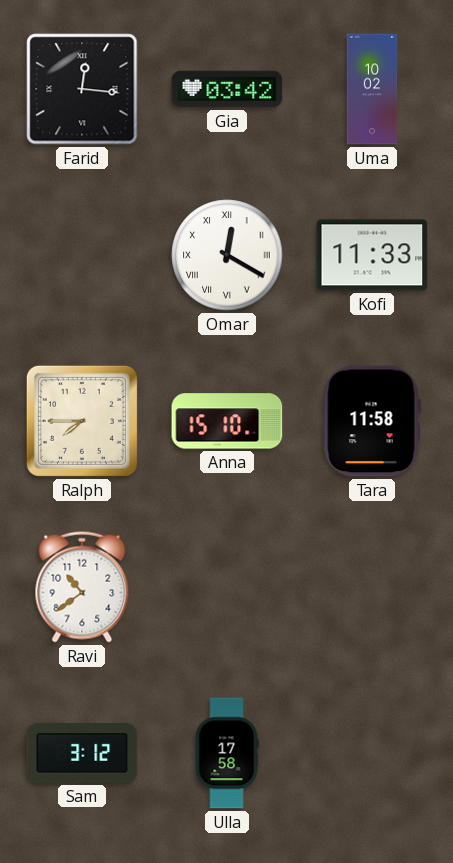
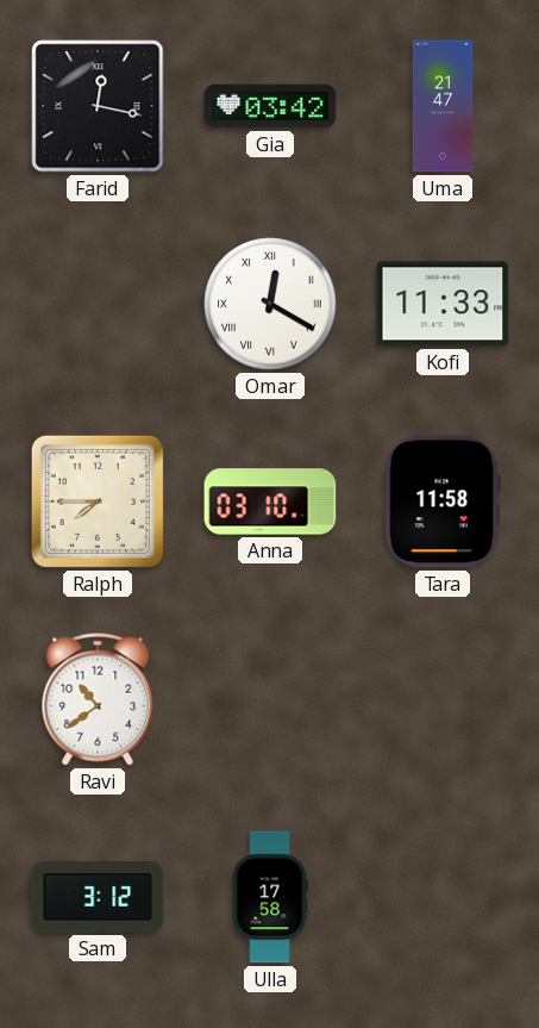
Farid: 12:16 -> 12:17
Uma: 10:02 -> 21:47
Anna: 15:10 -> 03:10
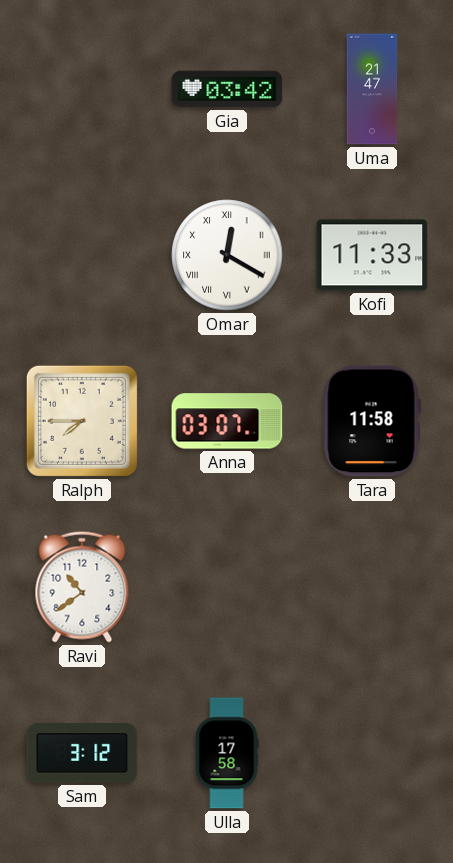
Farid: 12:17 -> none
Anna: 03:10 -> 03:07
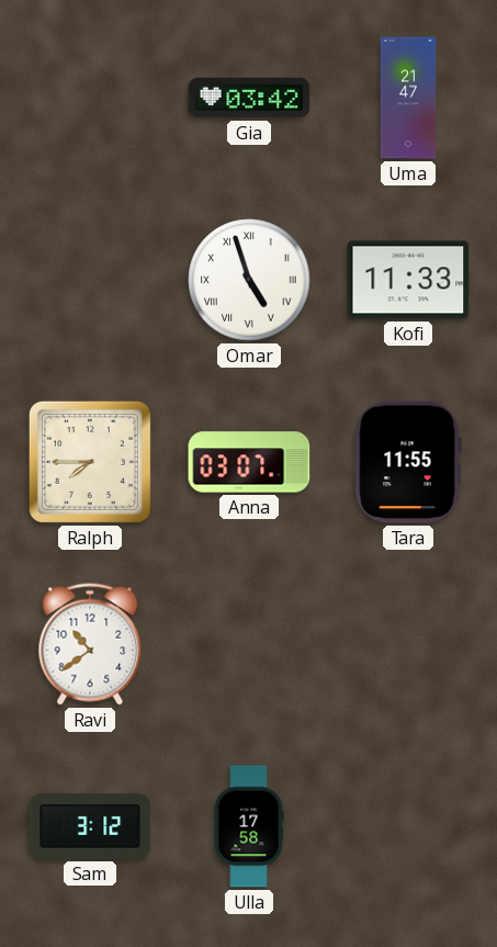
Omar: 12:20 -> 4:57
Tara: 11:58 -> 11:55
